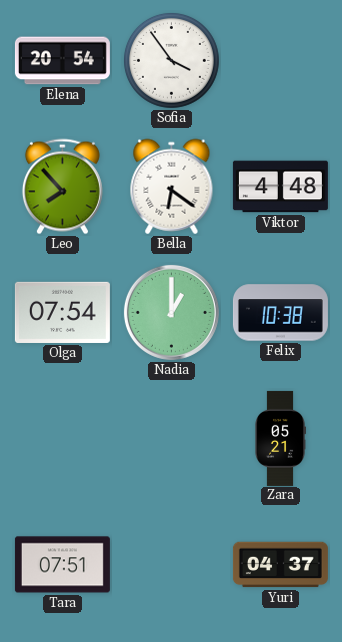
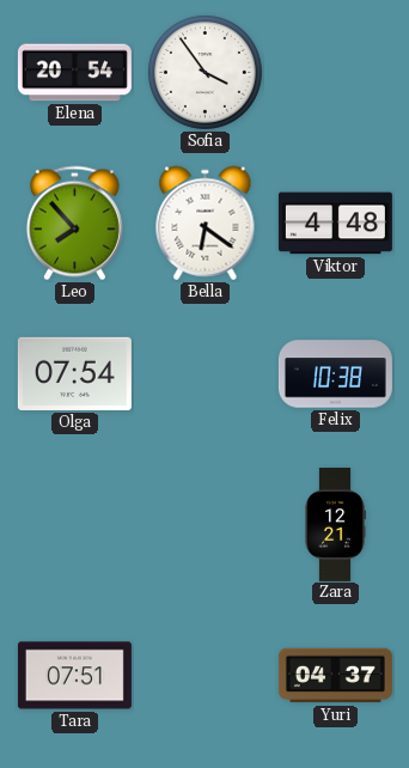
Nadia: 1:00 -> none
Zara: 05:21 -> 12:21
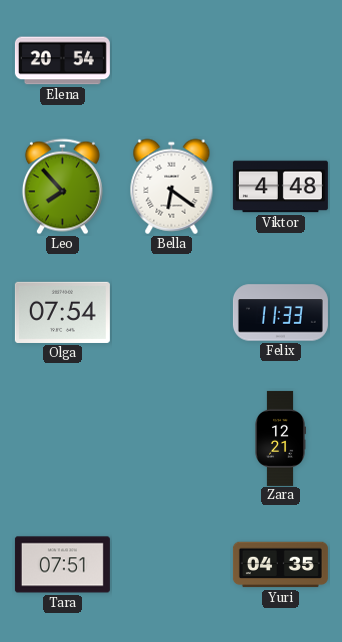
Sofia: 3:54 -> none
Felix: 10:38 -> 11:33
Yuri: 04:37 -> 04:35
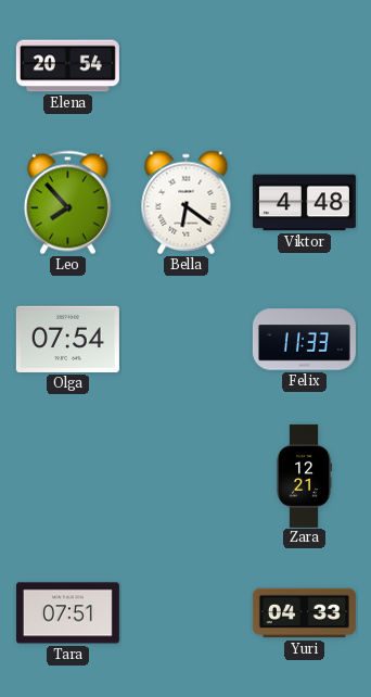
Yuri: 04:35 -> 04:33
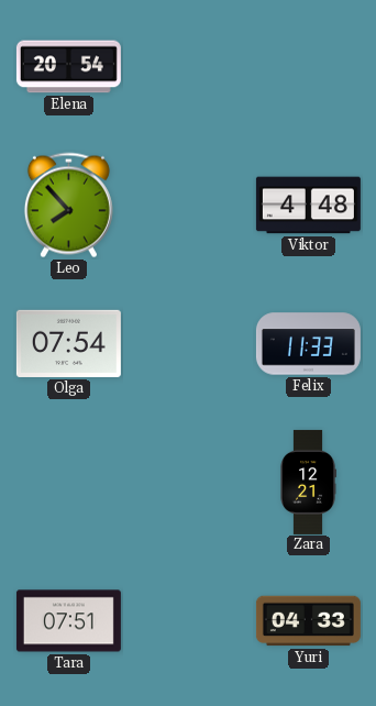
Bella: 6:21 -> none
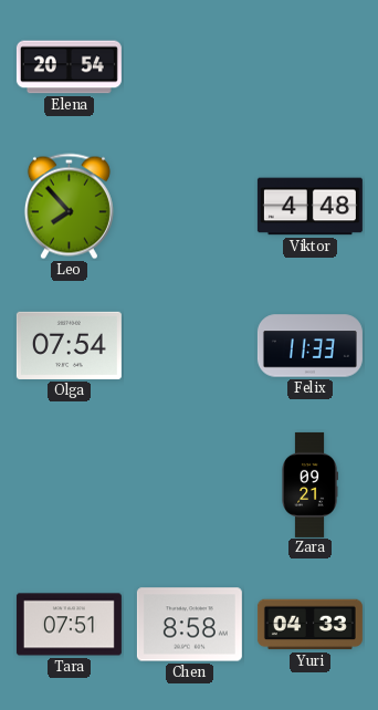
Zara: 12:21 -> 09:21
Chen: none -> 8:58
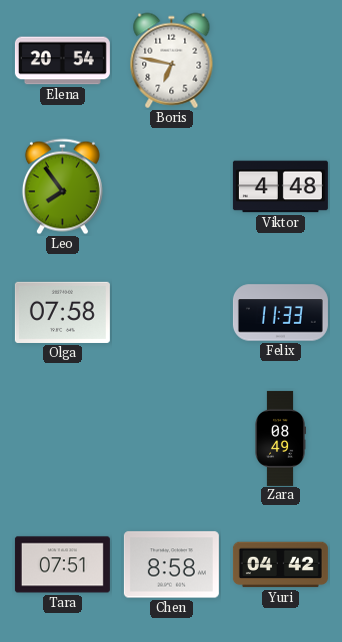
Boris: none -> 6:47
Leo: 7:53 -> 7:54
Olga: 07:54 -> 07:58
Zara: 09:21 -> 08:49
Yuri: 04:33 -> 04:42
